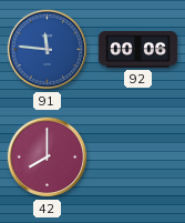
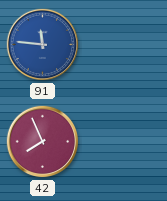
92: 00:06 -> none
42: 8:00 -> 7:56
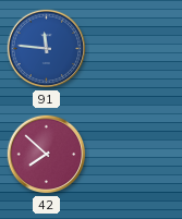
42: 7:56 -> 7:52
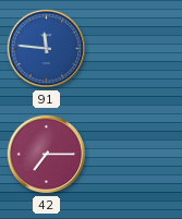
42: 7:52 -> 7:15
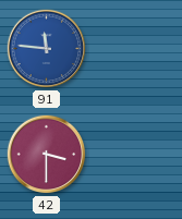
42: 7:15 -> 3:30
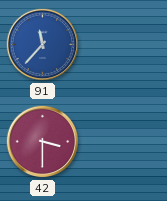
91: 11:46 -> 11:37
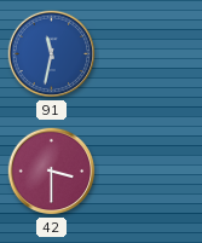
91: 11:37 -> 11:32
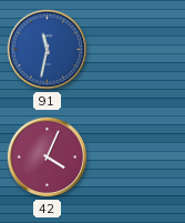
42: 3:30 -> 4:04
